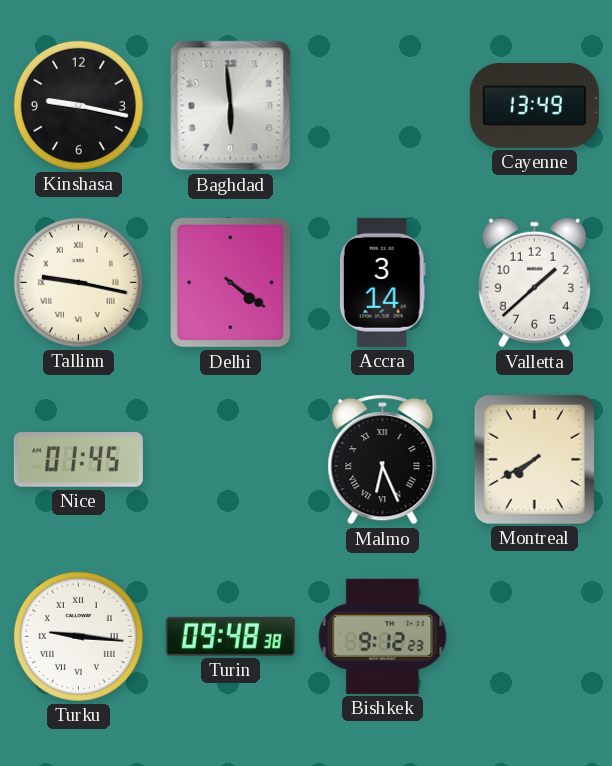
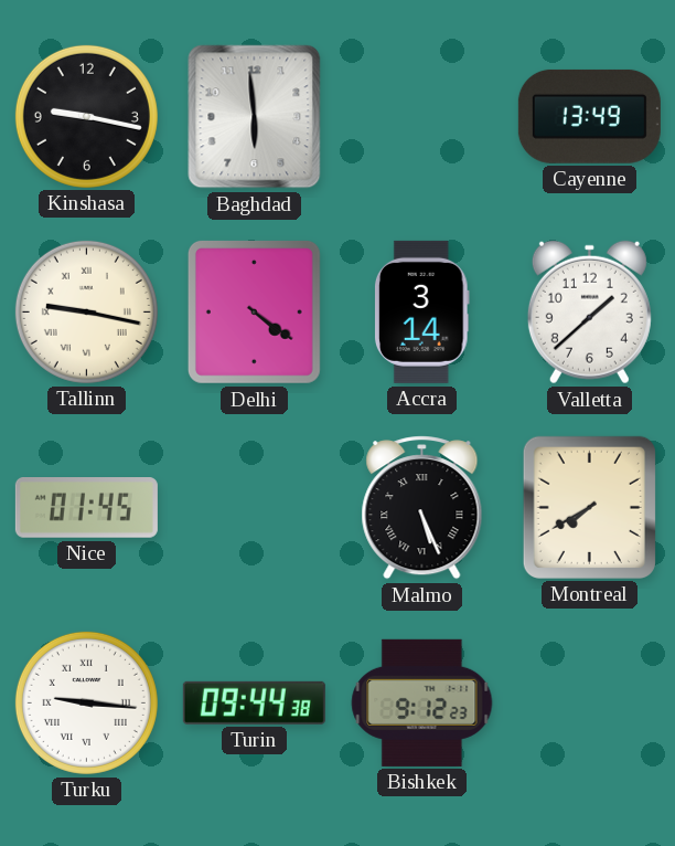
Malmo: 6:26 -> 5:26
Turin: 09:48 -> 09:44
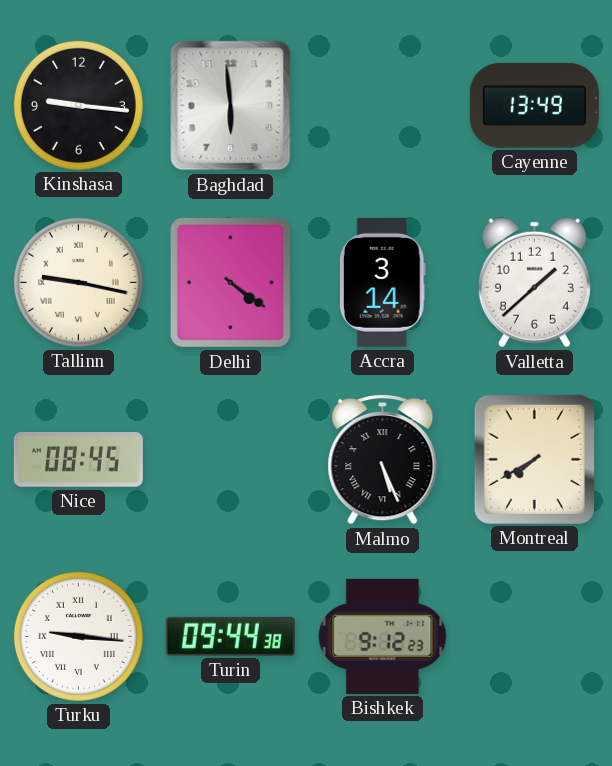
Kinshasa: 9:17 -> 9:16
Nice: 01:45 -> 08:45
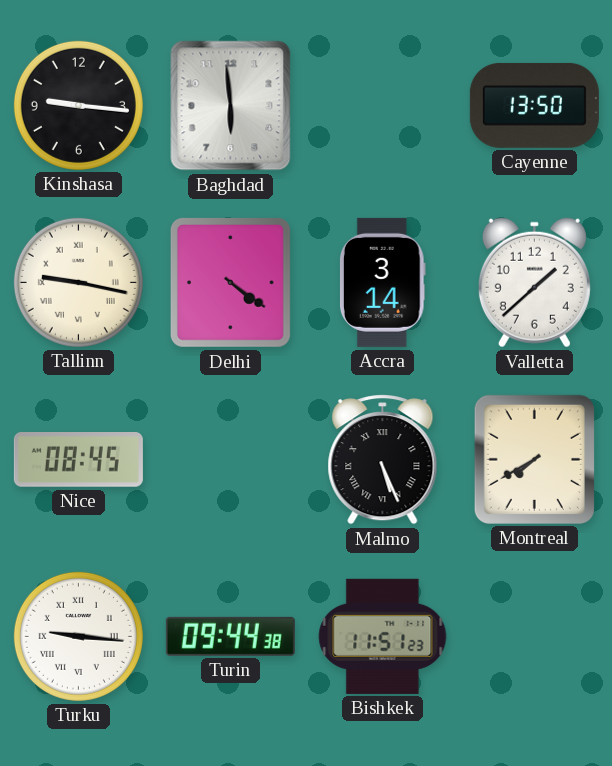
Cayenne: 13:49 -> 13:50
Bishkek: 9:12 -> 11:51
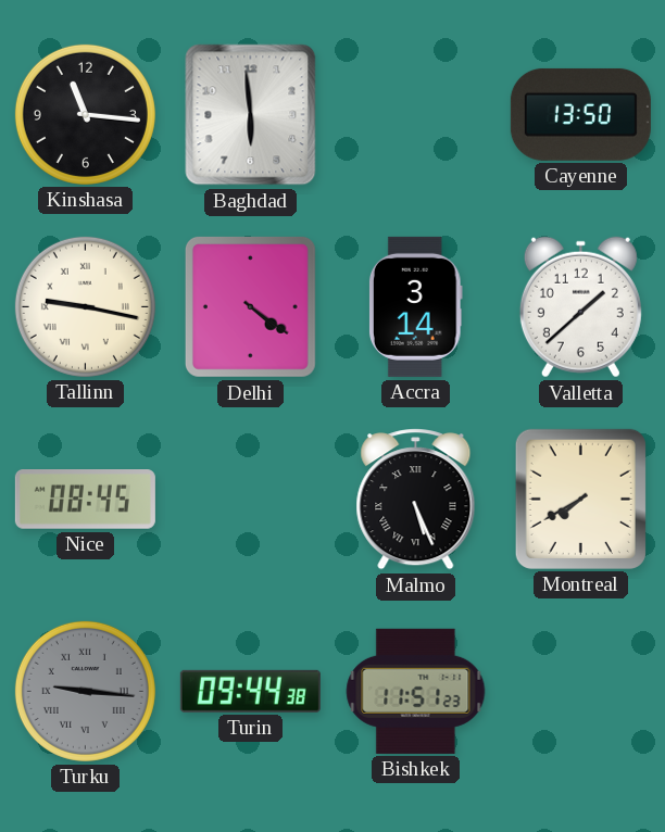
Kinshasa: 9:16 -> 11:16
Turku dial: white -> grey
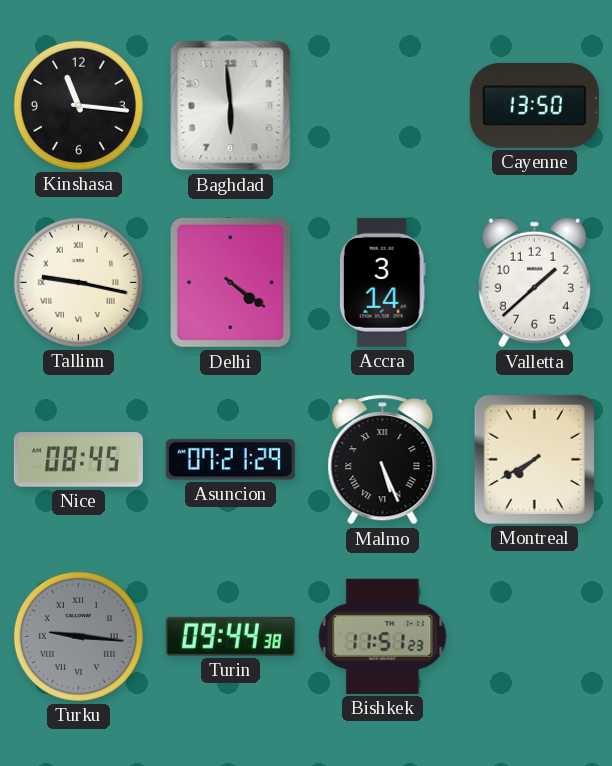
Asuncion: none -> 07:21
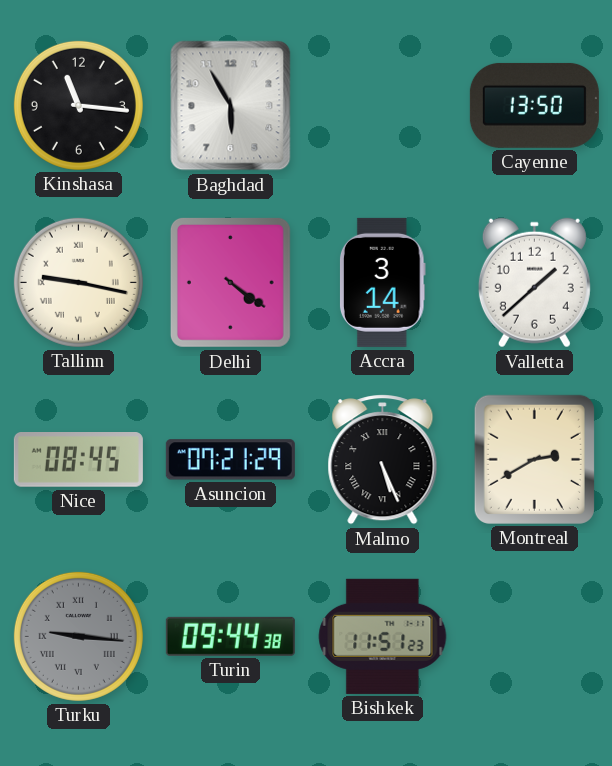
Baghdad: 5:59 -> 5:55
Montreal: 7:40 -> 2:40
